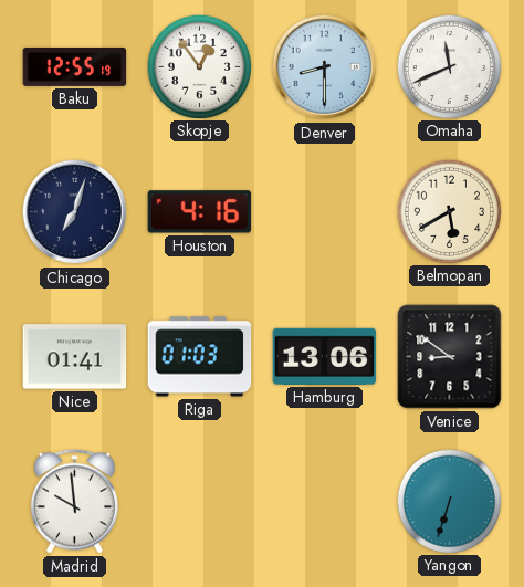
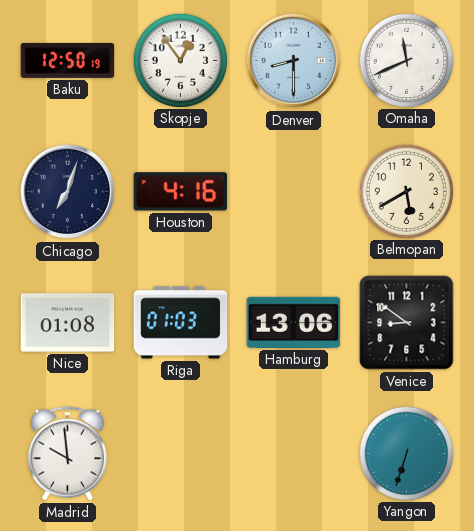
Baku: 12:55 -> 12:50
Nice: 01:41 -> 01:08
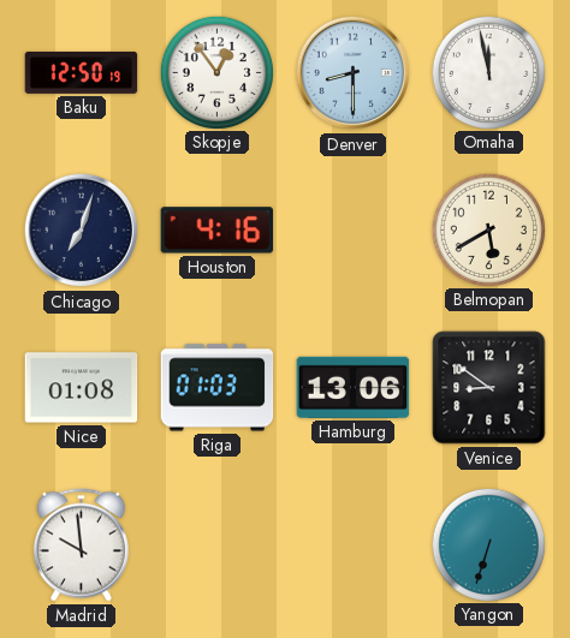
Omaha: 11:41 -> 11:58
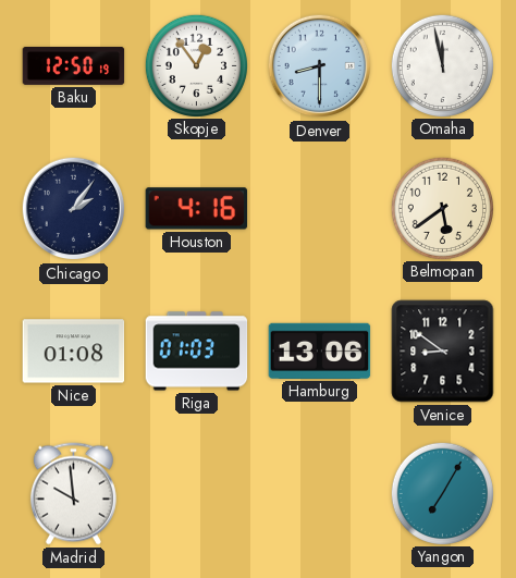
Chicago: 7:03 -> 2:06
Belmopan: 5:40 -> 5:39
Yangon: 6:33 -> 7:05
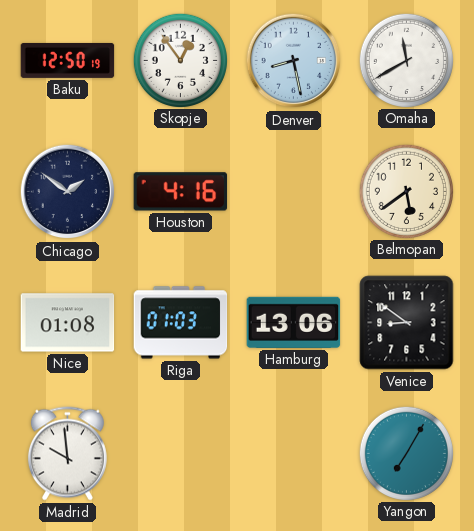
Denver: 8:30 -> 8:28
Omaha: 11:58 -> 11:40
Chicago: 2:06 -> 1:51
